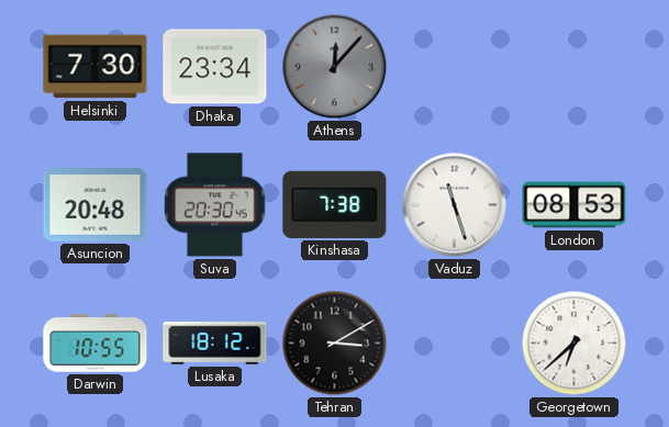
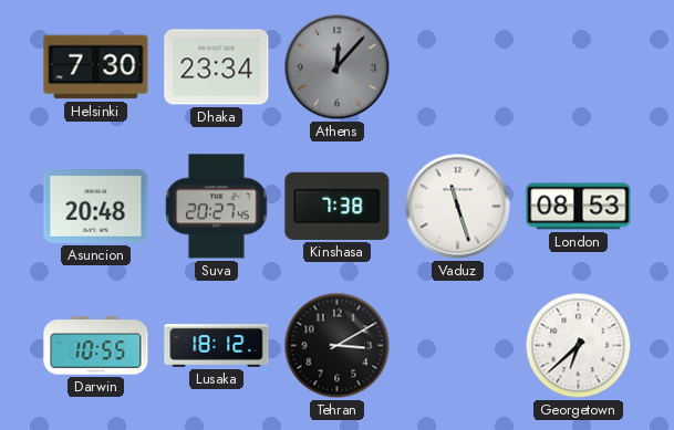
Suva: 20:30 -> 20:27
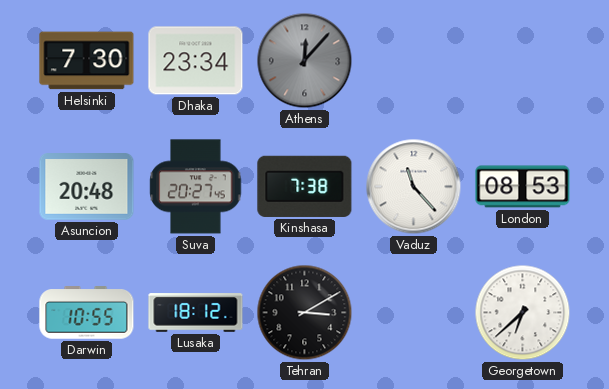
Vaduz: 11:27 -> 11:23
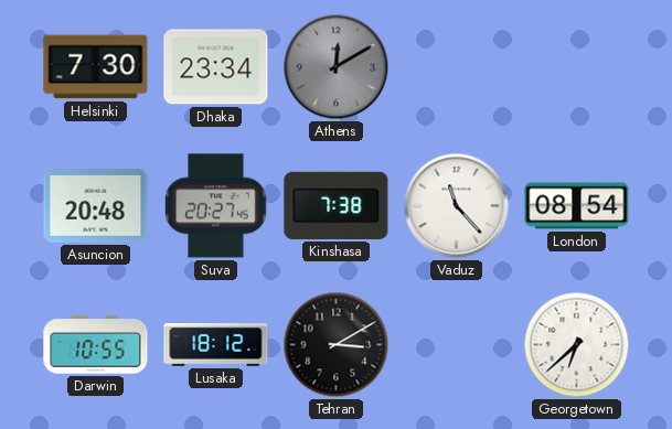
Athens: 12:07 -> 12:10
London: 08:53 -> 08:54
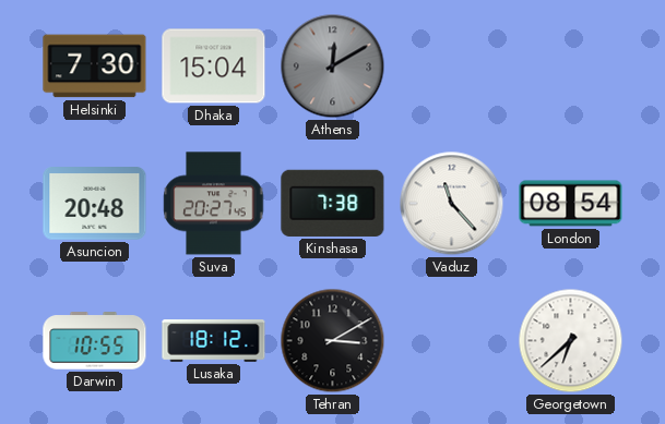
Dhaka: 23:34 -> 15:04
